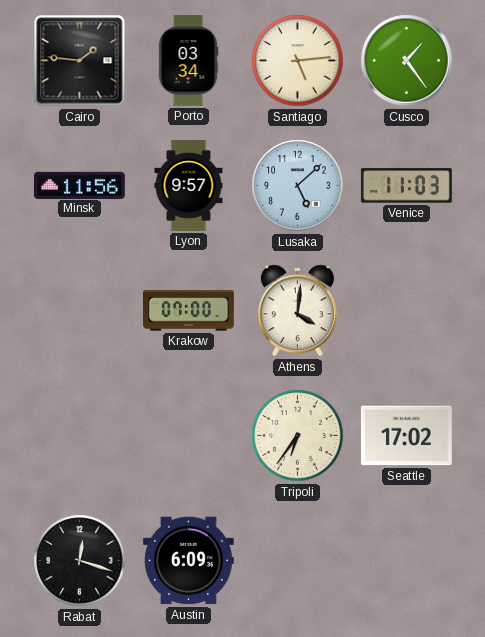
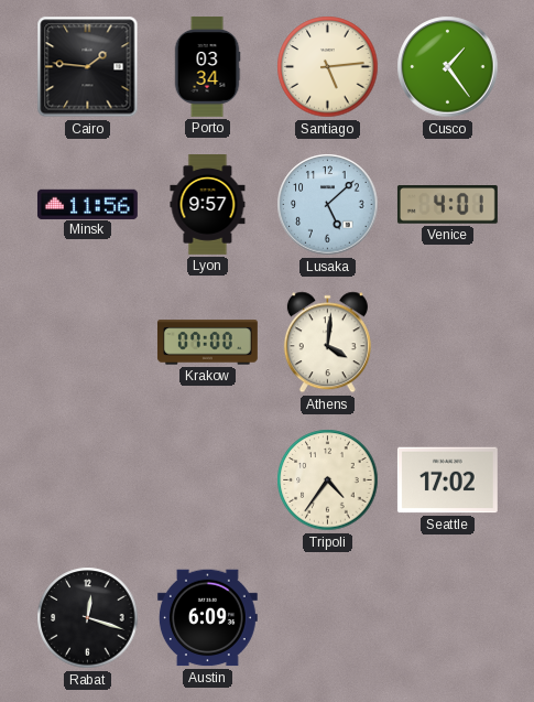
Venice: 11:03 -> 4:01
Tripoli: 6:36 -> 4:36
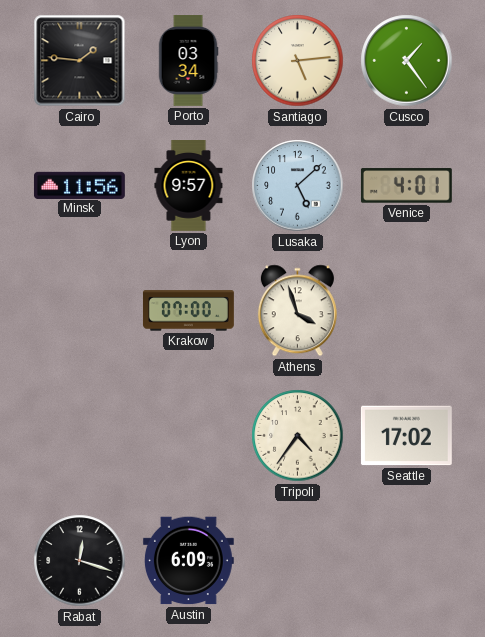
Athens: 4:01 -> 3:57
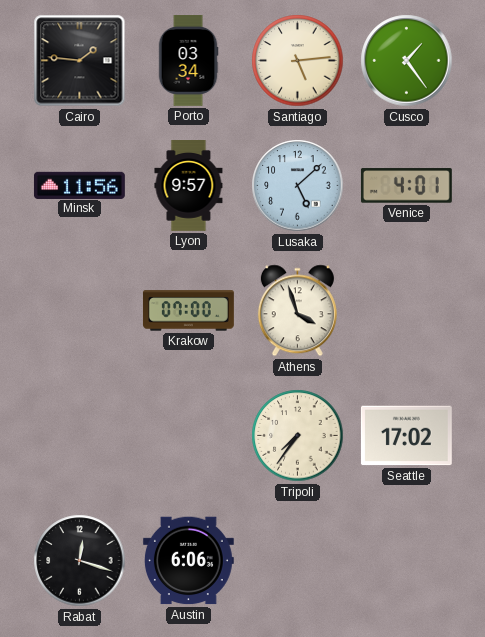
Tripoli: 4:36 -> 7:36
Austin: 6:09 -> 6:06
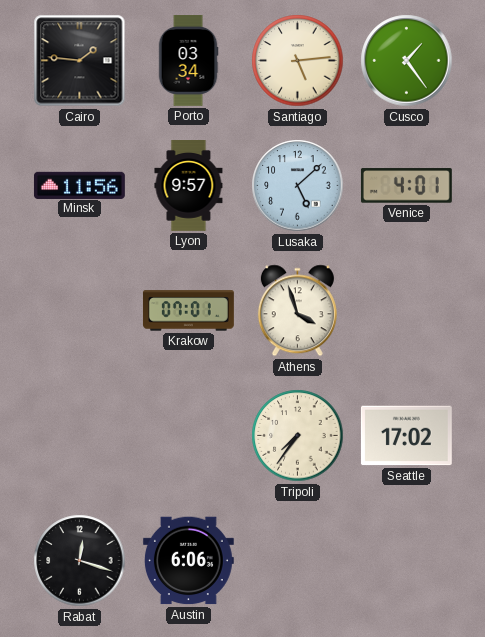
Krakow: 07:00 -> 07:01
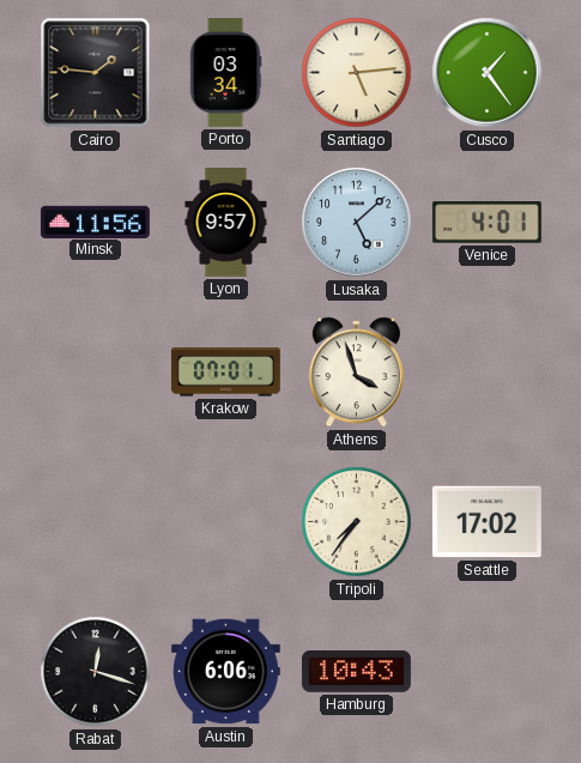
Hamburg: none -> 10:43
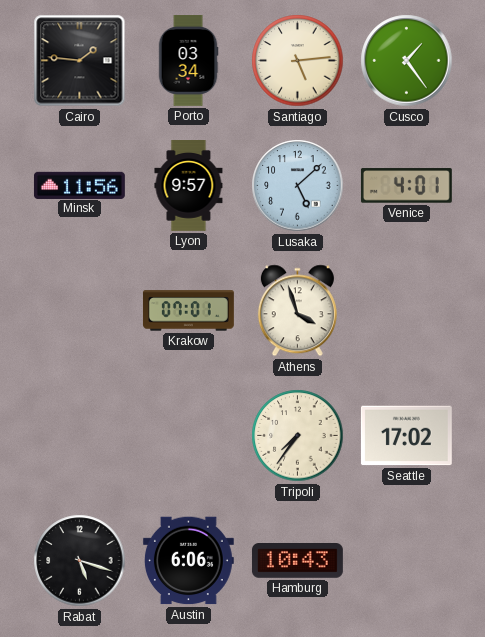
Rabat: 12:18 -> 5:18
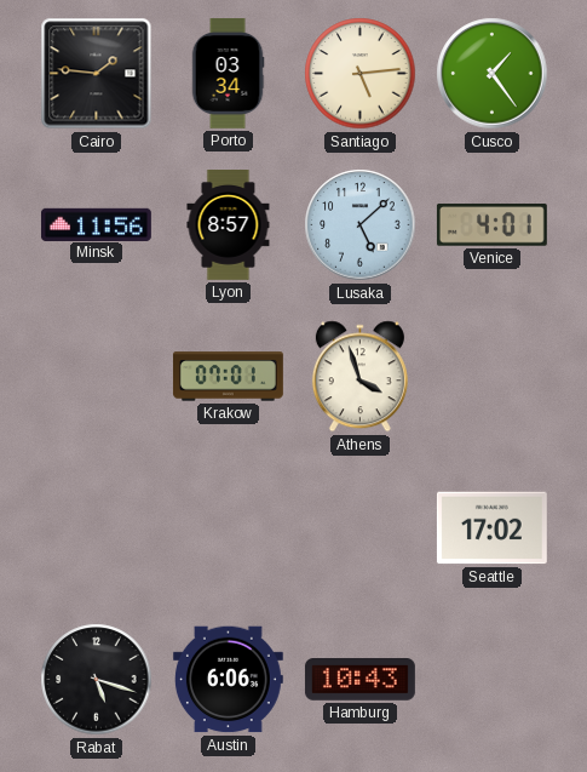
Lyon: 9:57 -> 8:57
Tripoli: 7:36 -> none
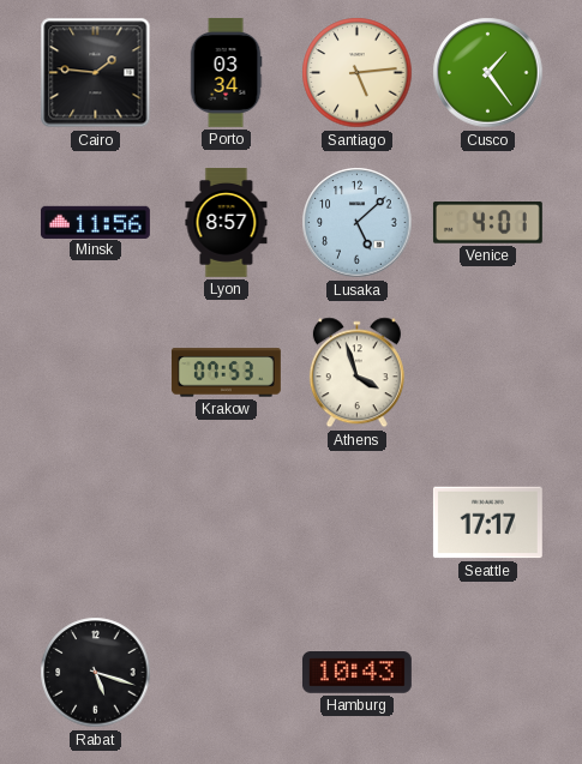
Krakow: 07:01 -> 07:53
Seattle: 17:02 -> 17:17
Austin: 6:06 -> none
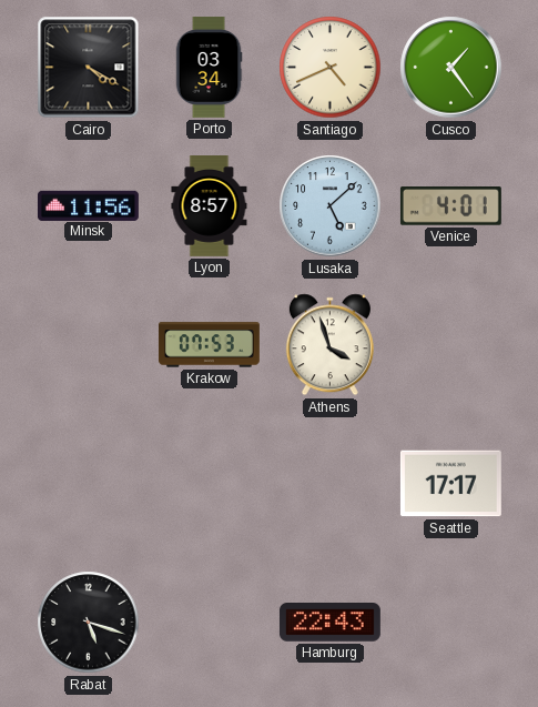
Cairo: 1:46 -> 4:20
Santiago: 5:14 -> 4:41
Hamburg: 10:43 -> 22:43
